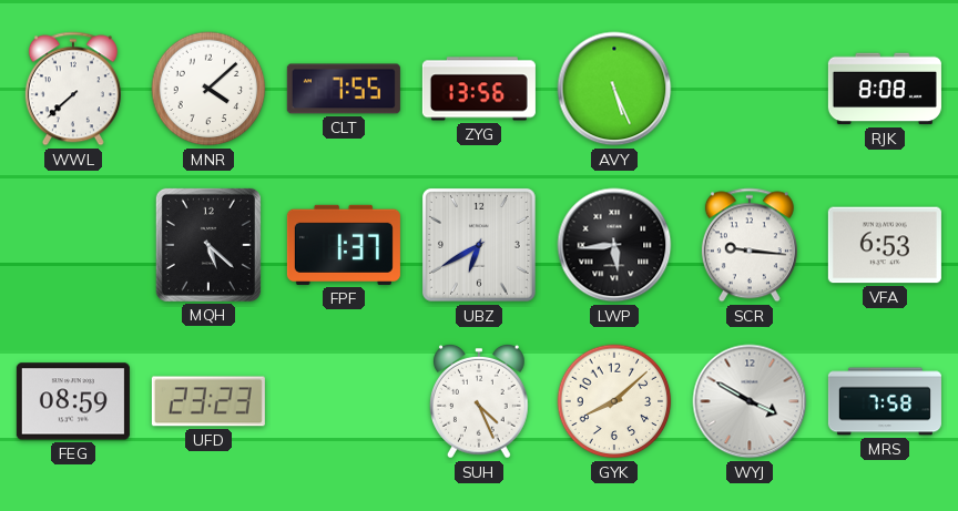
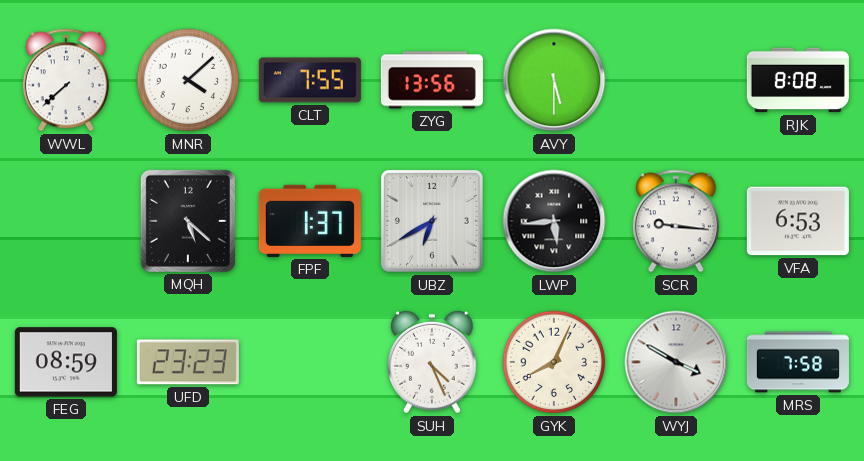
AVY: 5:26 -> 5:30
GYK: 8:08 -> 8:04
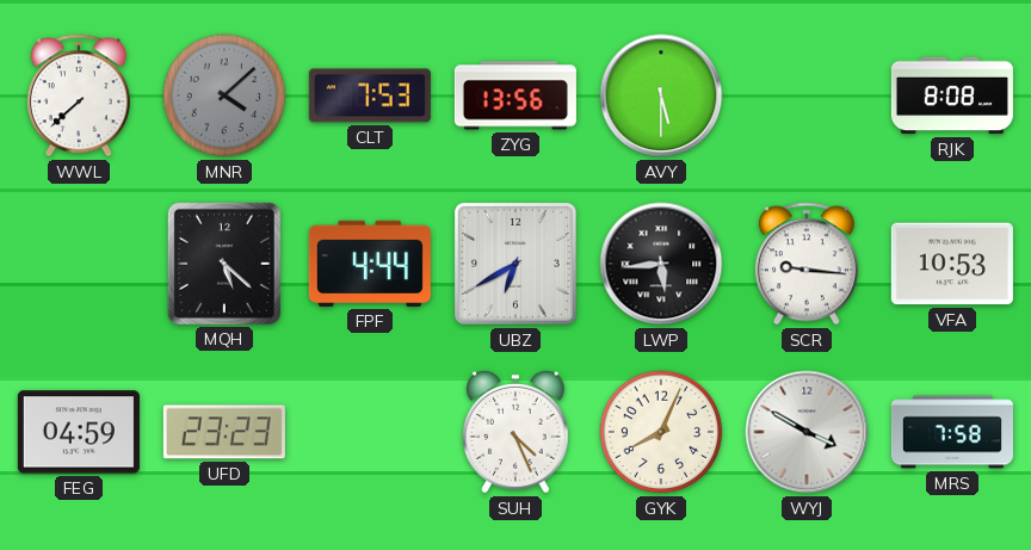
MNR dial: white -> grey
CLT: 7:55 -> 7:53
FPF: 1:37 -> 4:44
VFA: 6:53 -> 10:53
FEG: 08:59 -> 04:59
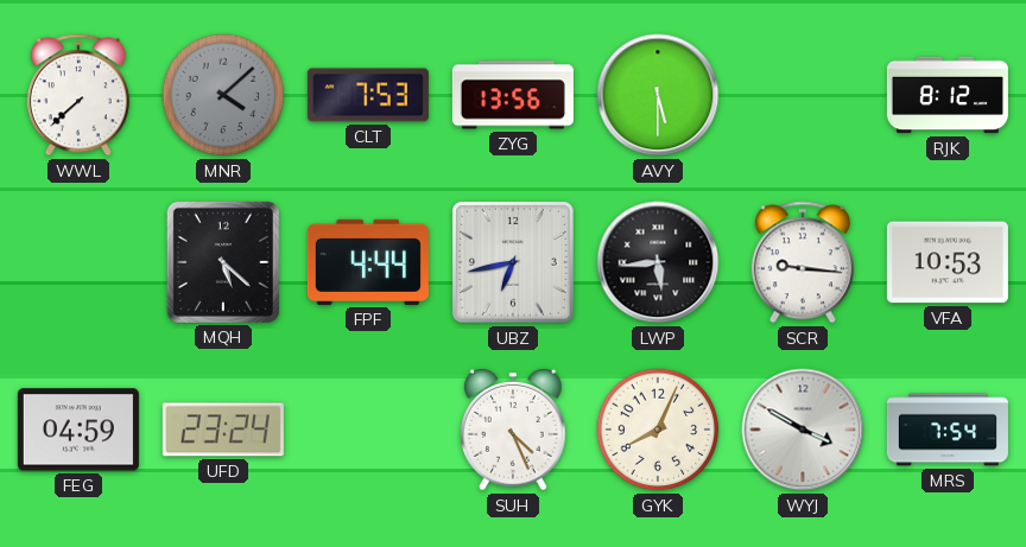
RJK: 8:08 -> 8:12
UBZ: 6:40 -> 6:43
UFD: 23:23 -> 23:24
MRS: 7:58 -> 7:54
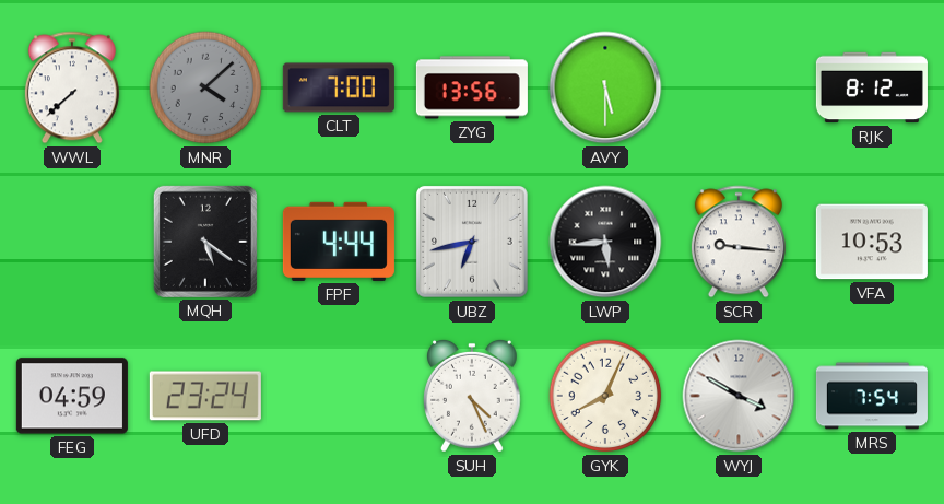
CLT: 7:53 -> 7:00
MQH: 5:22 -> 5:21
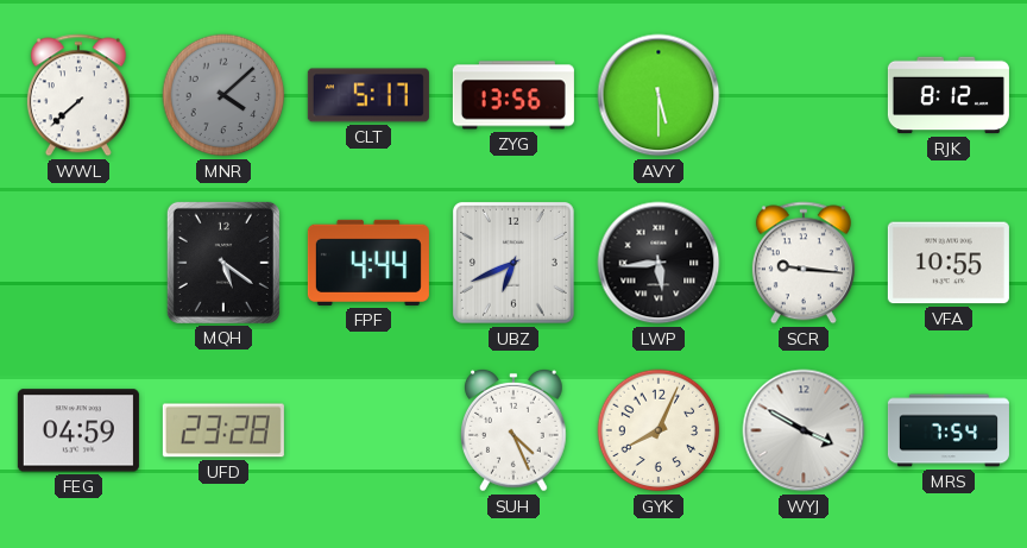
CLT: 7:00 -> 5:17
UBZ: 6:43 -> 6:41
VFA: 10:53 -> 10:55
UFD: 23:24 -> 23:28
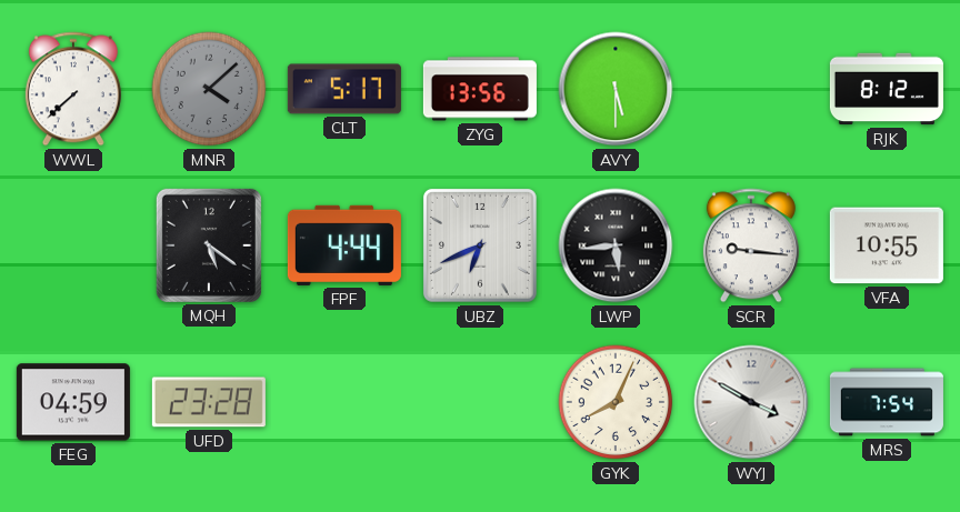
SUH: 4:26 -> none
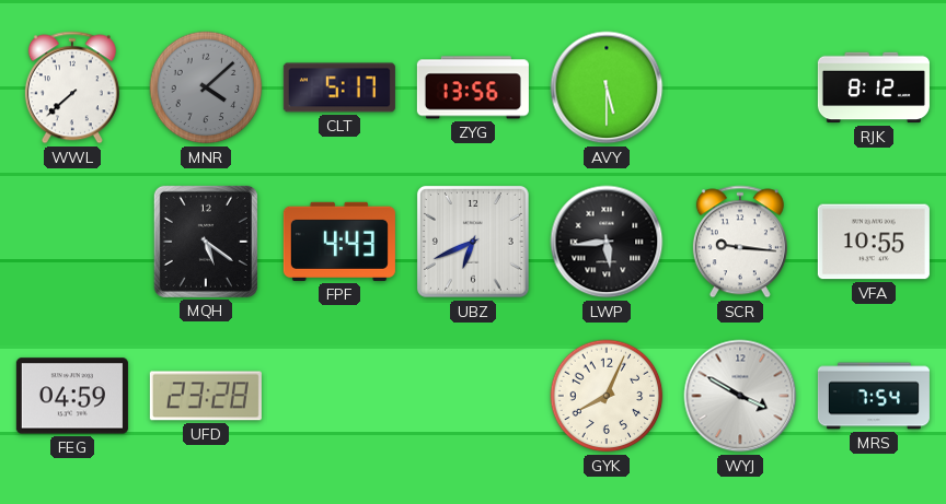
FPF: 4:44 -> 4:43
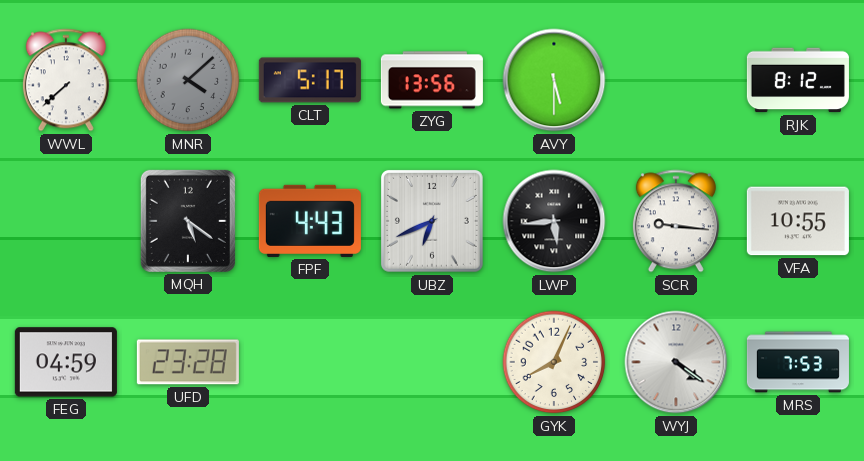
WYJ: 3:50 -> 4:21
MRS: 7:54 -> 7:53
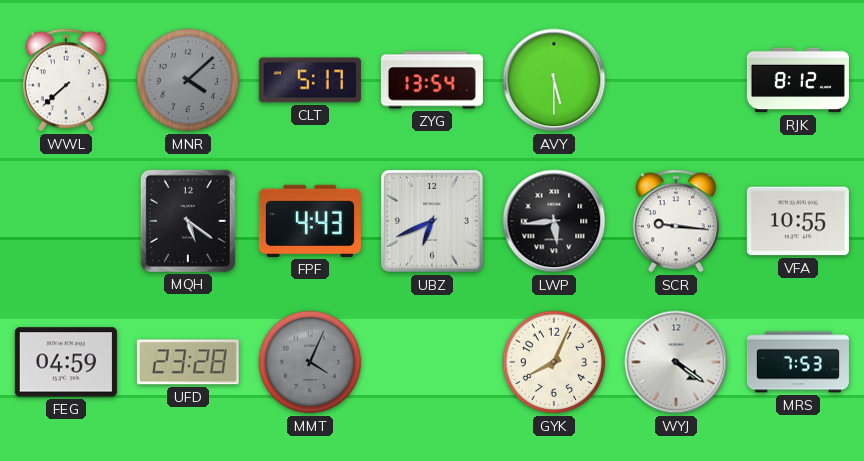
ZYG: 13:56 -> 13:54
MMT: none -> 4:04
